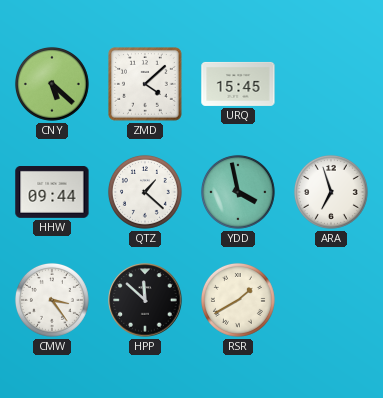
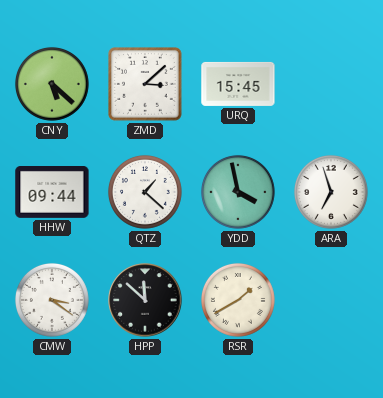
ZMD: 4:08 -> 3:08
CMW: 3:24 -> 3:21
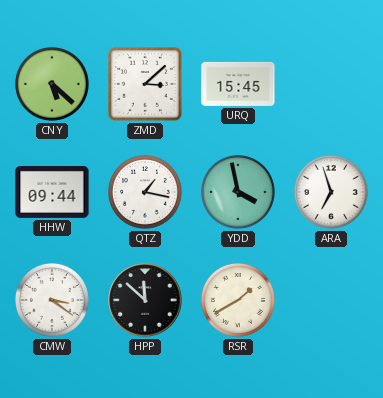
QTZ: 1:22 -> 1:17
